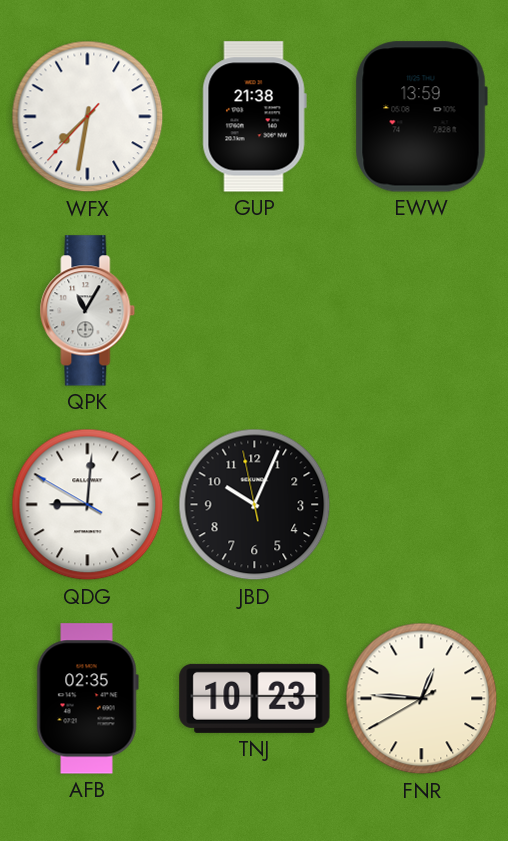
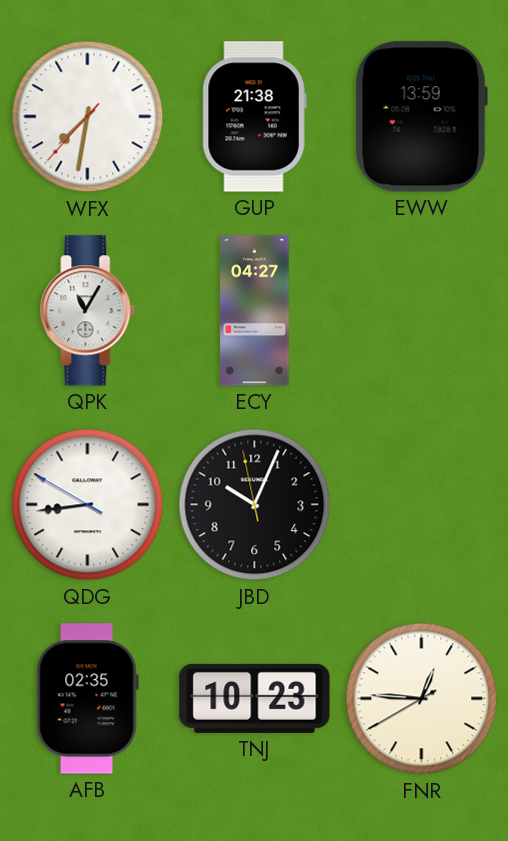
ECY: none -> 04:27
QDG: 9:00 -> 8:43
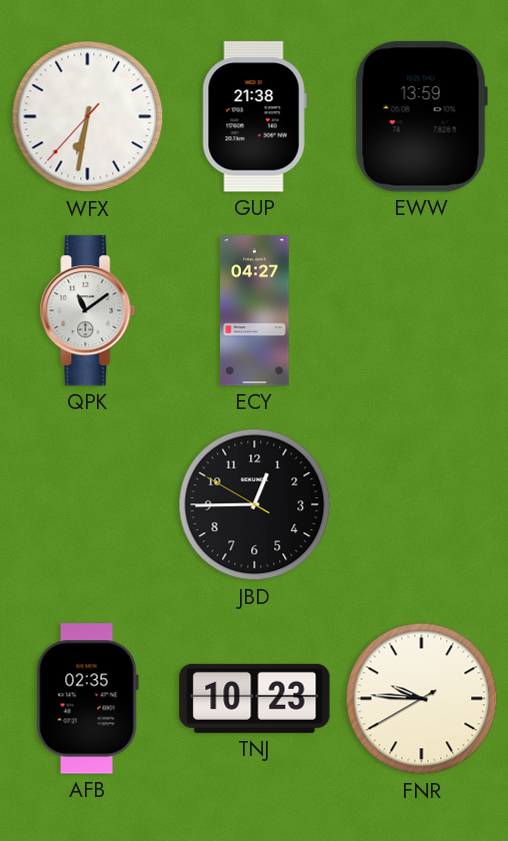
WFX: 7:31 -> 6:31
QPK: 11:05 -> 11:09
QDG: 8:43 -> none
JBD: 10:03 -> 12:44
FNR: 12:45 -> 9:45
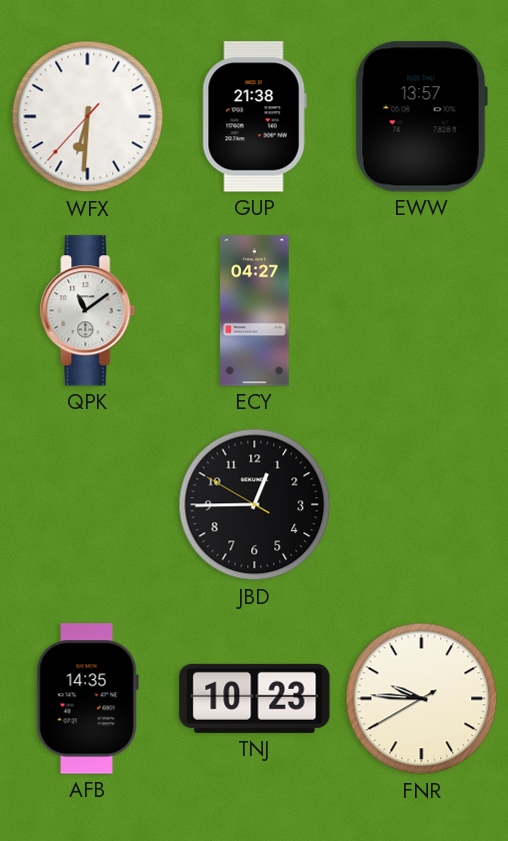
WFX: 6:31 -> 6:30
EWW: 13:59 -> 13:57
AFB: 02:35 -> 14:35
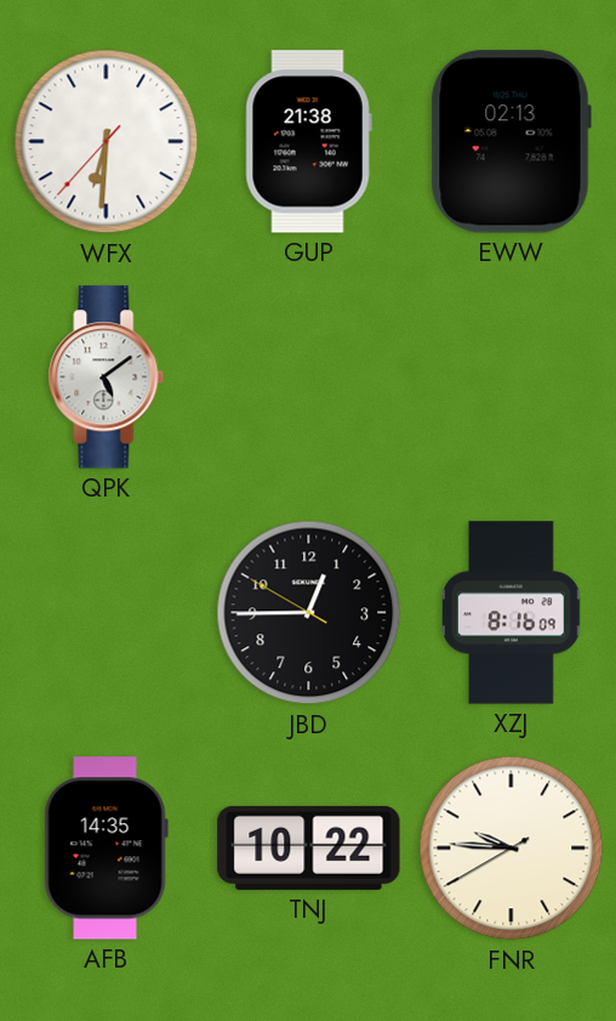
EWW: 13:57 -> 02:13
QPK: 11:09 -> 5:09
ECY: 04:27 -> none
XZJ: none -> 8:16
TNJ: 10:23 -> 10:22
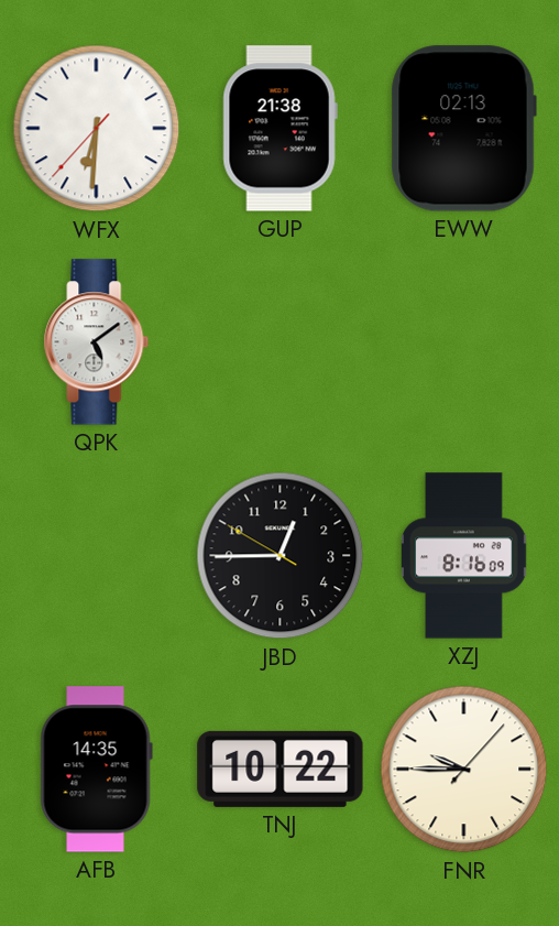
FNR: 9:45:40 -> 9:45:07
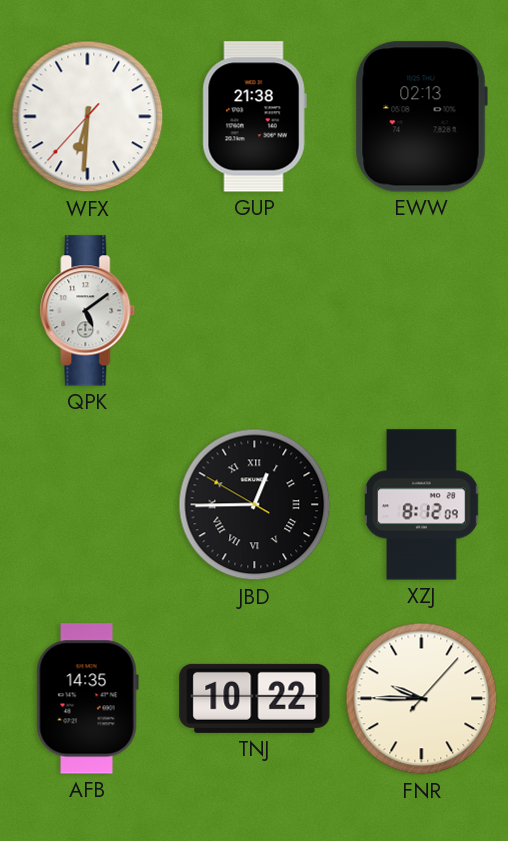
JBD numerals: Arabic -> Roman
XZJ: 8:16 -> 8:12
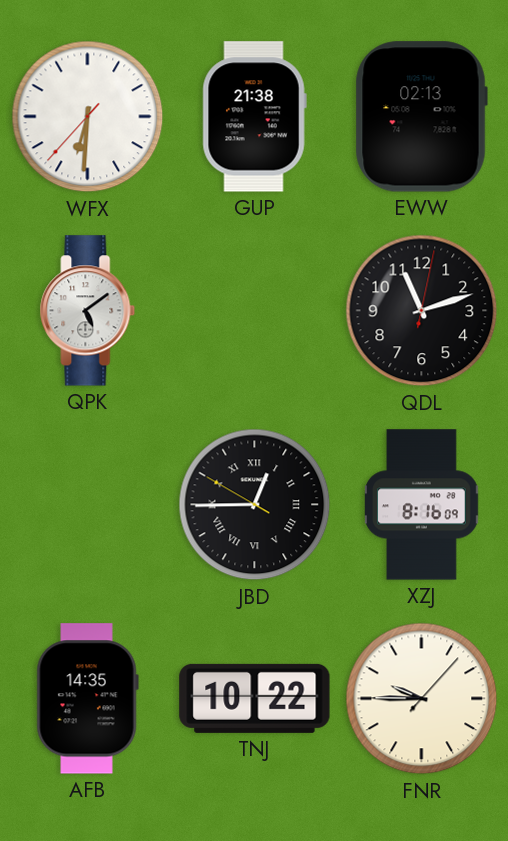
QDL: none -> 11:12
XZJ: 8:12 -> 8:16
